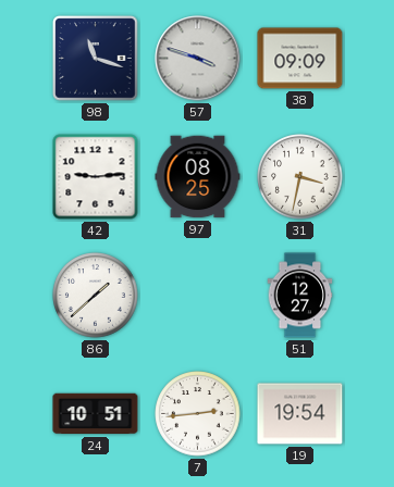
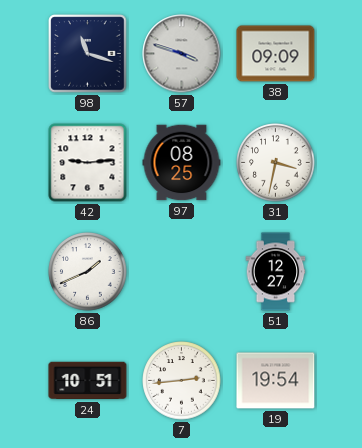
86: 1:38 -> 1:41
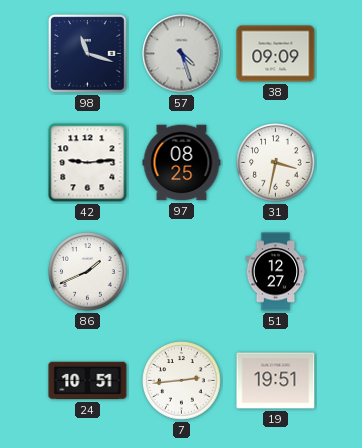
57: 3:48 -> 4:27
19: 19:54 -> 19:51
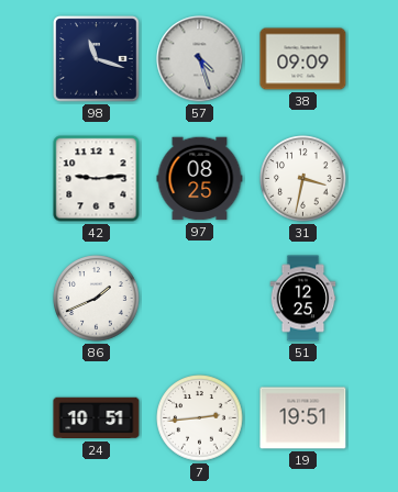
51: 12:27 -> 12:25
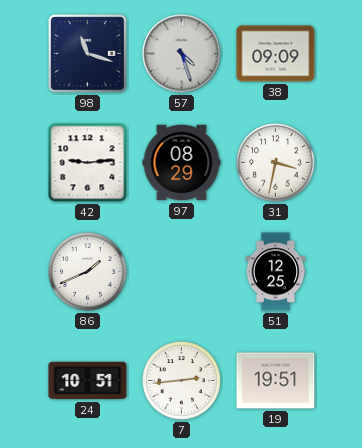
97: 08:25 -> 08:29
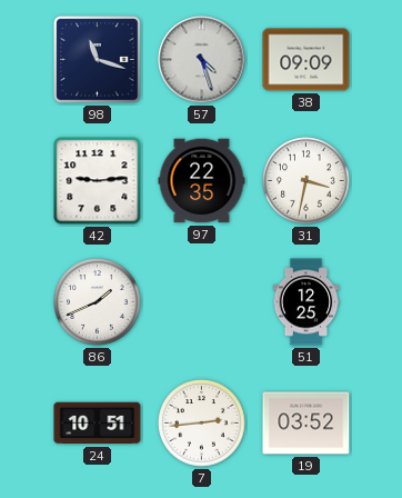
97: 08:29 -> 22:35
19: 19:51 -> 03:52
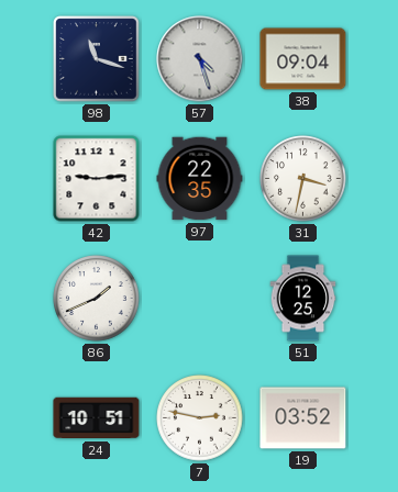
38: 09:09 -> 09:04
7: 2:44 -> 2:47
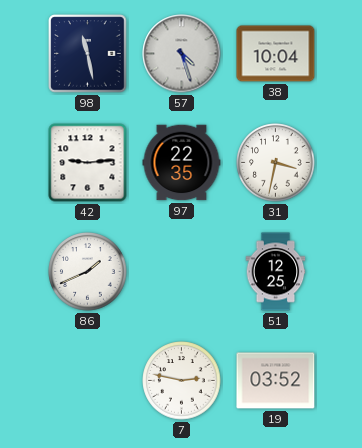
98: 11:18 -> 11:28
38: 09:04 -> 10:04
24: 10:51 -> none
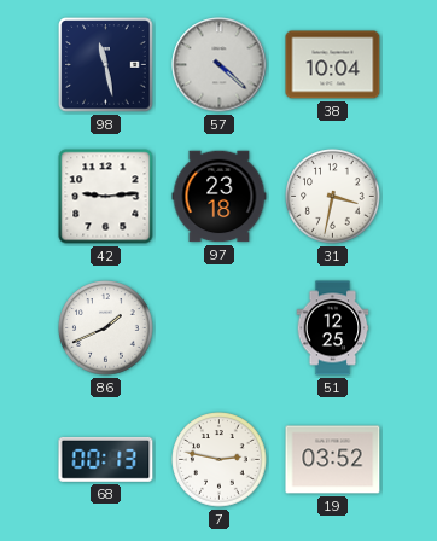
57: 4:27 -> 4:22
97: 22:35 -> 23:18
68: none -> 00:13
